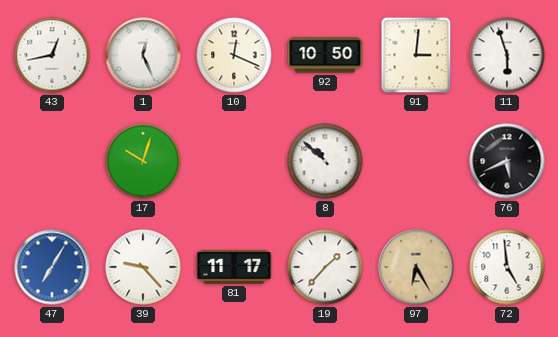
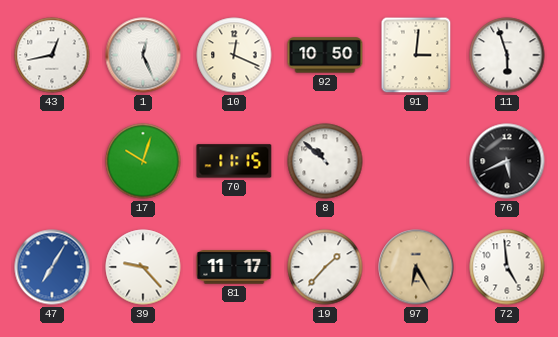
70: none -> 11:15
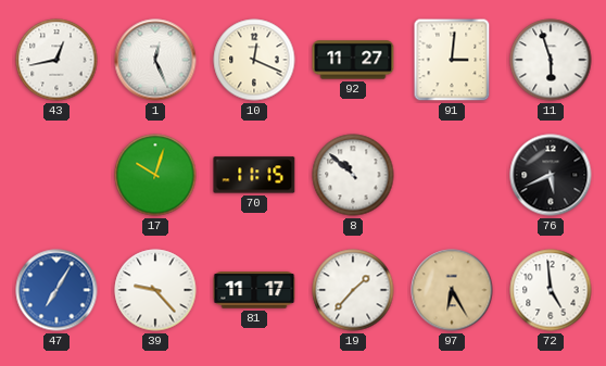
92: 10:50 -> 11:27
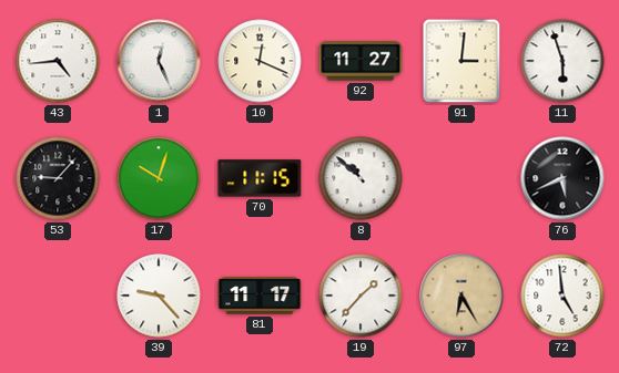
43: 12:43 -> 4:44
53: none -> 9:07
47: 7:05 -> none
